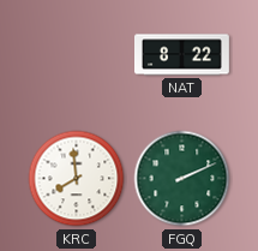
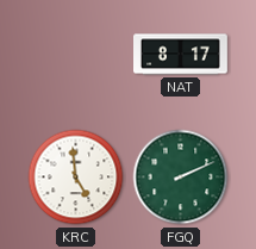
NAT: 8:22 -> 8:17
KRC: 7:59 -> 4:59
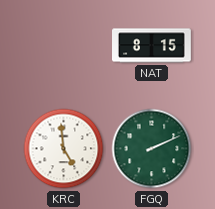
NAT: 8:17 -> 8:15
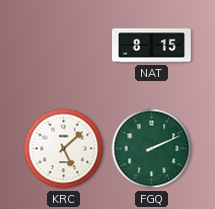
KRC: 4:59 -> 5:08
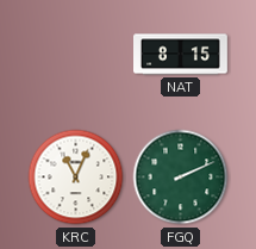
KRC: 5:08 -> 11:04
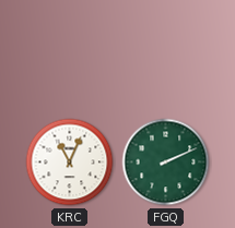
NAT: 8:15 -> none
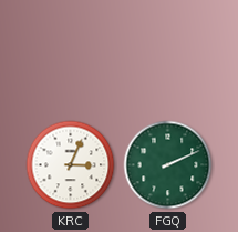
KRC: 11:04 -> 3:04
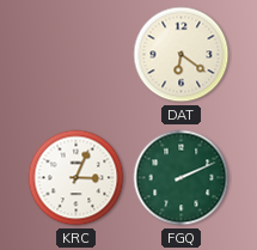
DAT: none -> 6:21
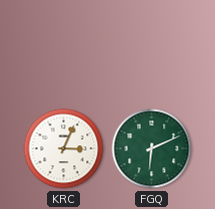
DAT: 6:21 -> none
FGQ: 2:11 -> 6:11
